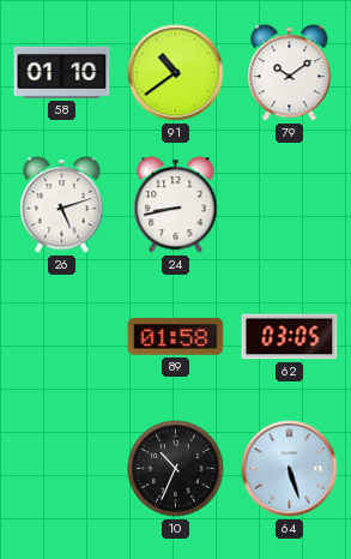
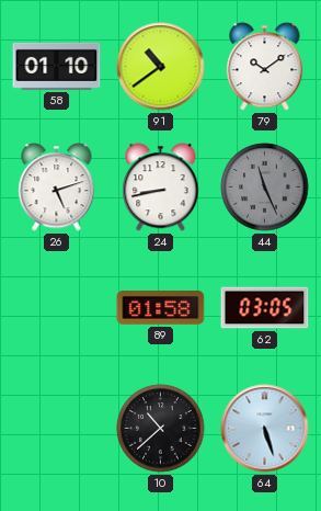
44: none -> 11:26
10: 10:34 -> 10:38
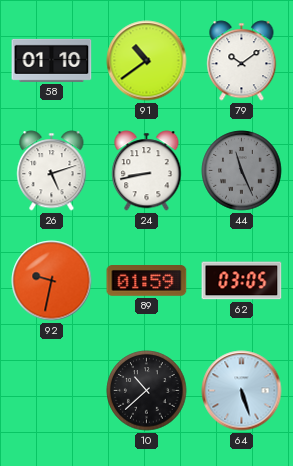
92: none -> 9:32
89: 01:58 -> 01:59
